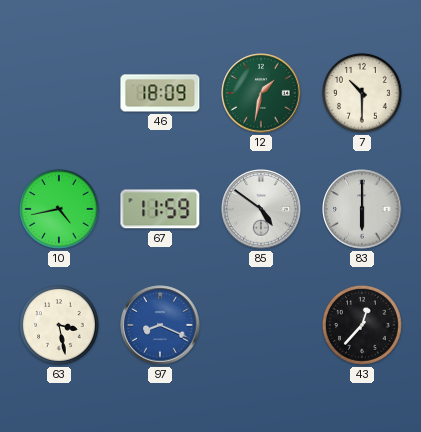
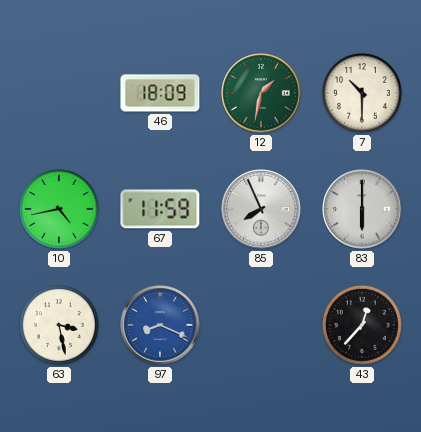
85: 4:51 -> 7:56
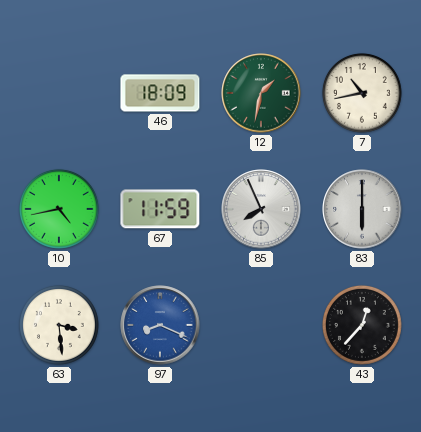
7: 10:30 -> 10:43
63: 3:28 -> 3:29
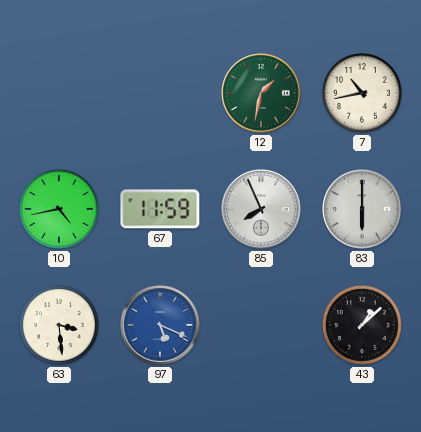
46: 18:09 -> none
97: 8:19 -> 5:19
43: 12:37 -> 1:08
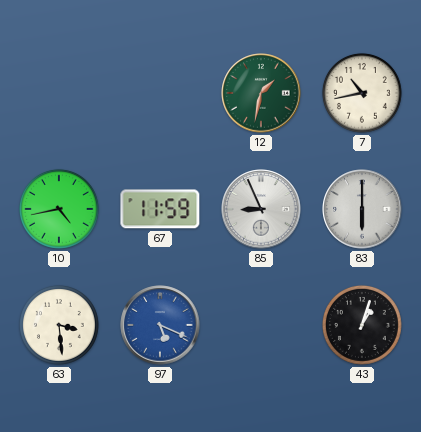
85: 7:56 -> 8:56
43: 1:08 -> 1:03
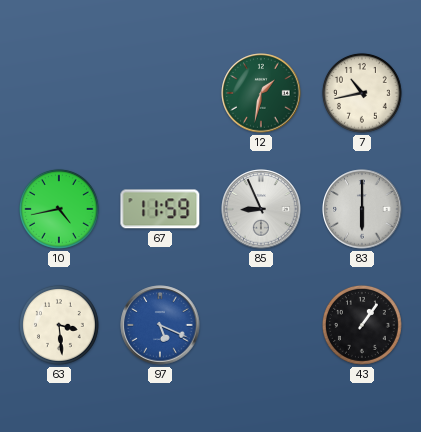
43: 1:03 -> 1:06
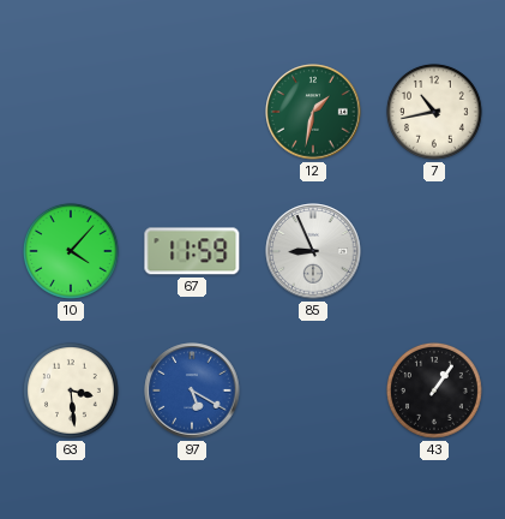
10: 4:43 -> 4:07
83: 6:00 -> none
97: 5:19 -> 5:20
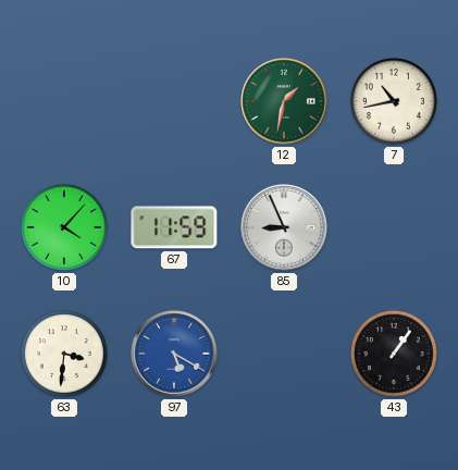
63: 3:29 -> 3:31
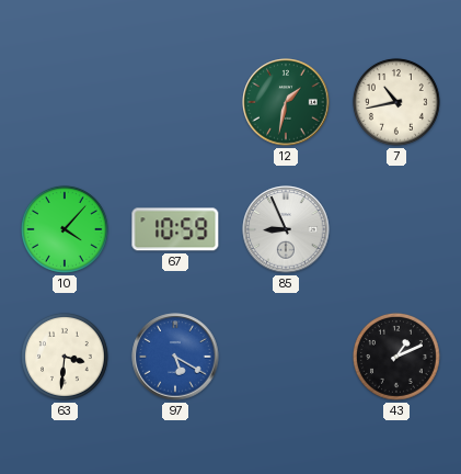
67: 11:59 -> 10:59
43: 1:06 -> 1:11
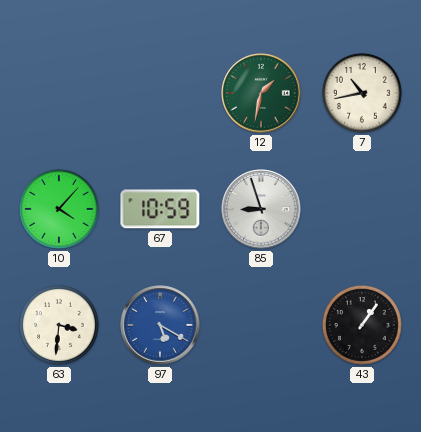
85: 8:56 -> 8:57
43: 1:11 -> 1:06
